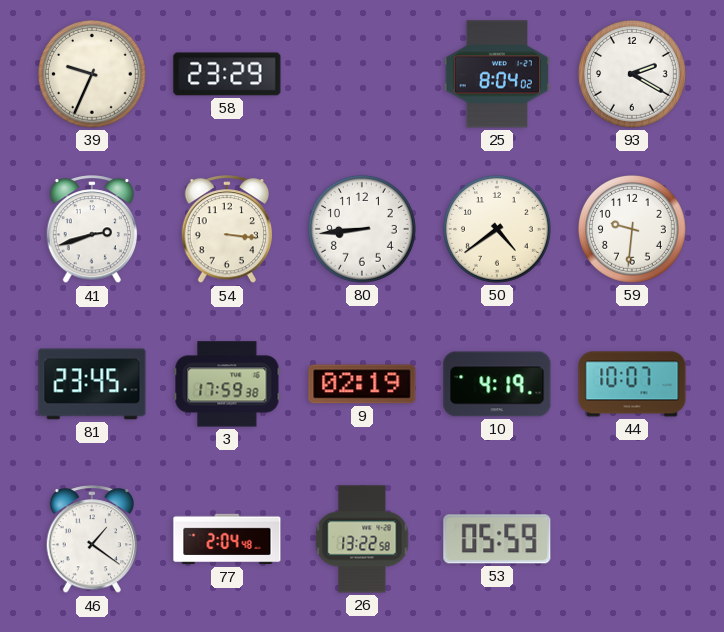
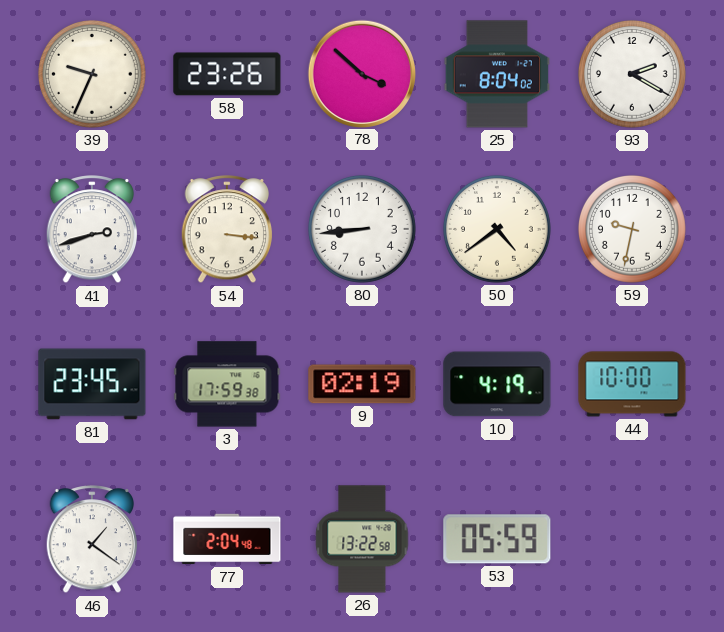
58: 23:29 -> 23:26
78: none -> 3:52
59: 9:31 -> 9:32
44: 10:07 -> 10:00
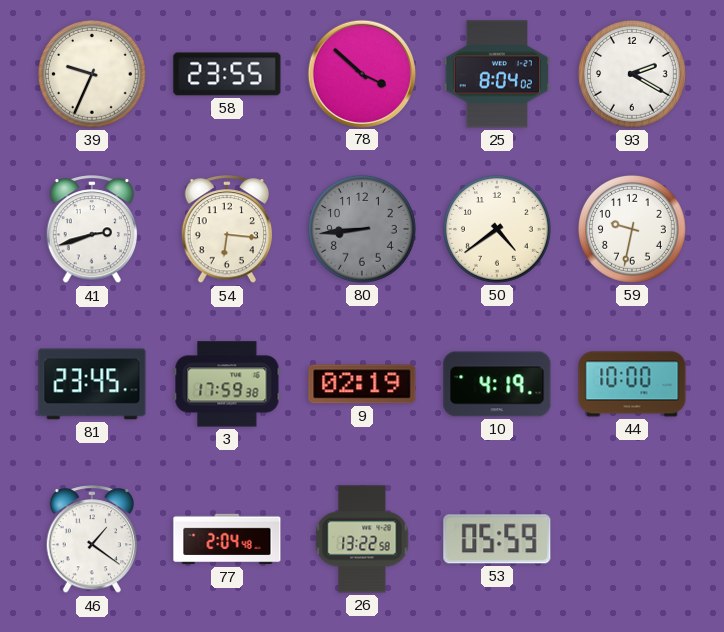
58: 23:26 -> 23:55
54: 3:16 -> 6:16
80 dial: white -> grey
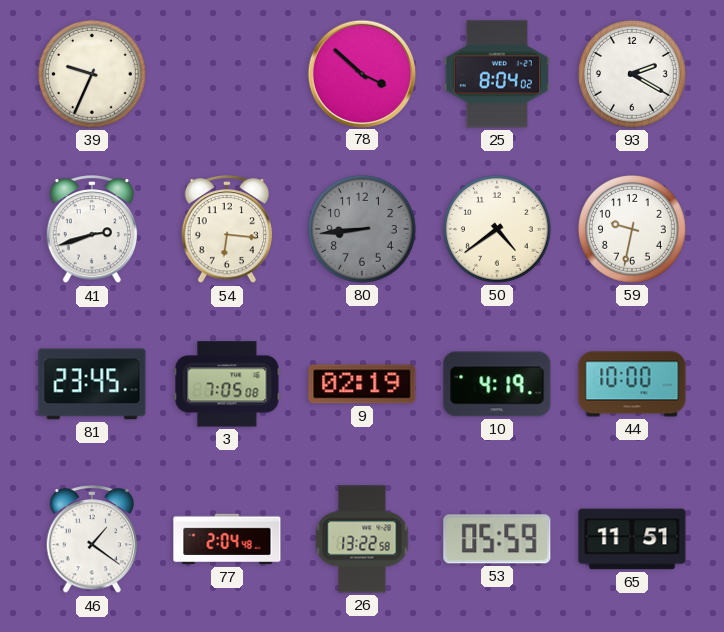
58: 23:55 -> none
3: 17:59 -> 7:05
65: none -> 11:51
